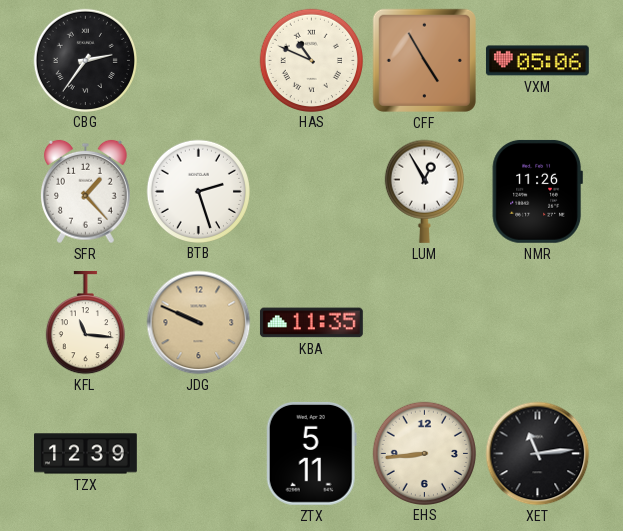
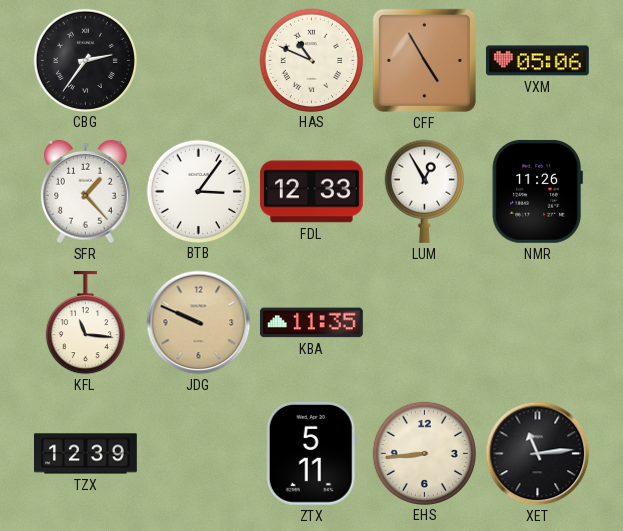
BTB: 2:27 -> 3:06
FDL: none -> 12:33
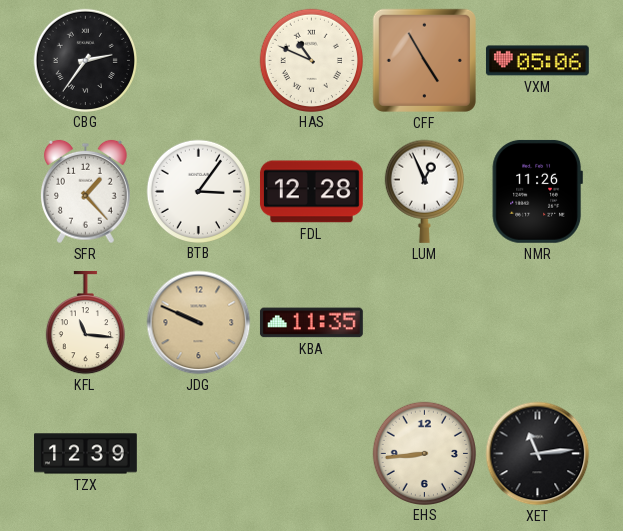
FDL: 12:33 -> 12:28
LUM: 12:55 -> 12:56
ZTX: 5:11 -> none
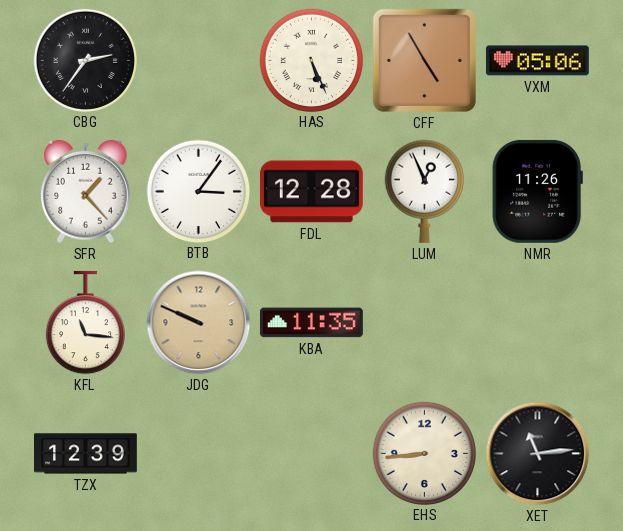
HAS: 10:49 -> 5:26
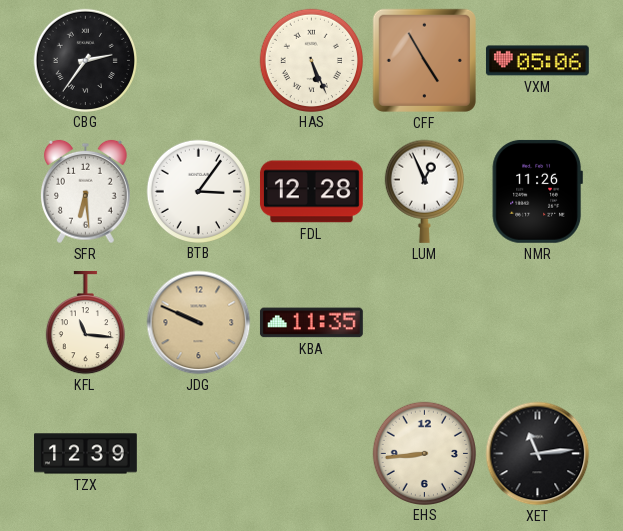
SFR: 1:23 -> 6:29
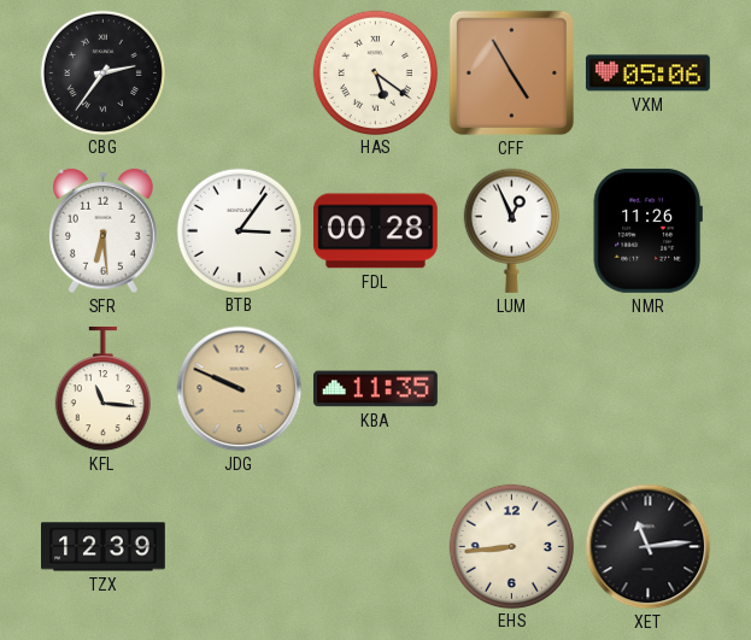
HAS: 5:26 -> 5:21
FDL: 12:28 -> 00:28
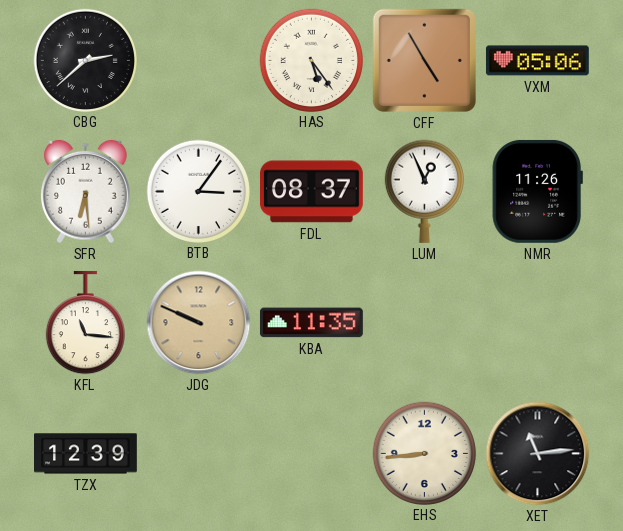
CBG: 2:36 -> 2:38
HAS: 5:21 -> 5:24
FDL: 00:28 -> 08:37
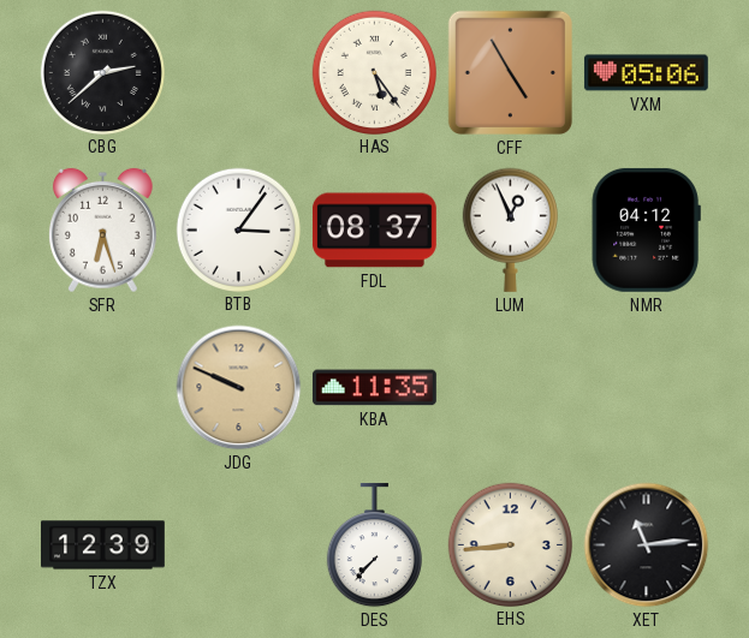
SFR: 6:29 -> 6:27
NMR: 11:26 -> 04:12
KFL: 11:16 -> none
DES: none -> 7:37
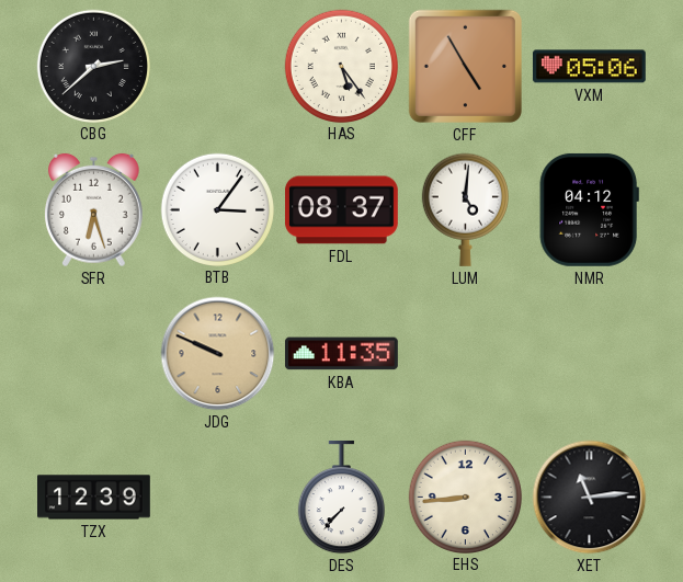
LUM: 12:56 -> 5:01
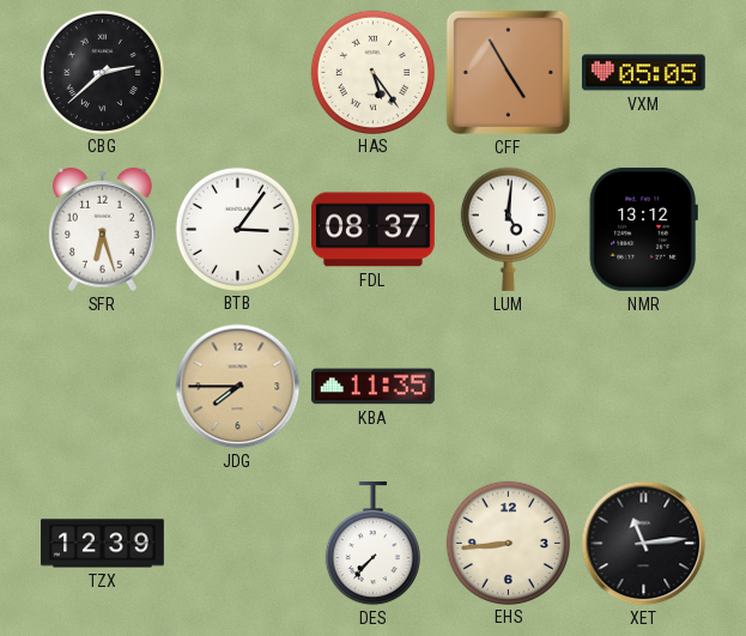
VXM: 05:06 -> 05:05
NMR: 04:12 -> 13:12
JDG: 9:49 -> 7:45
